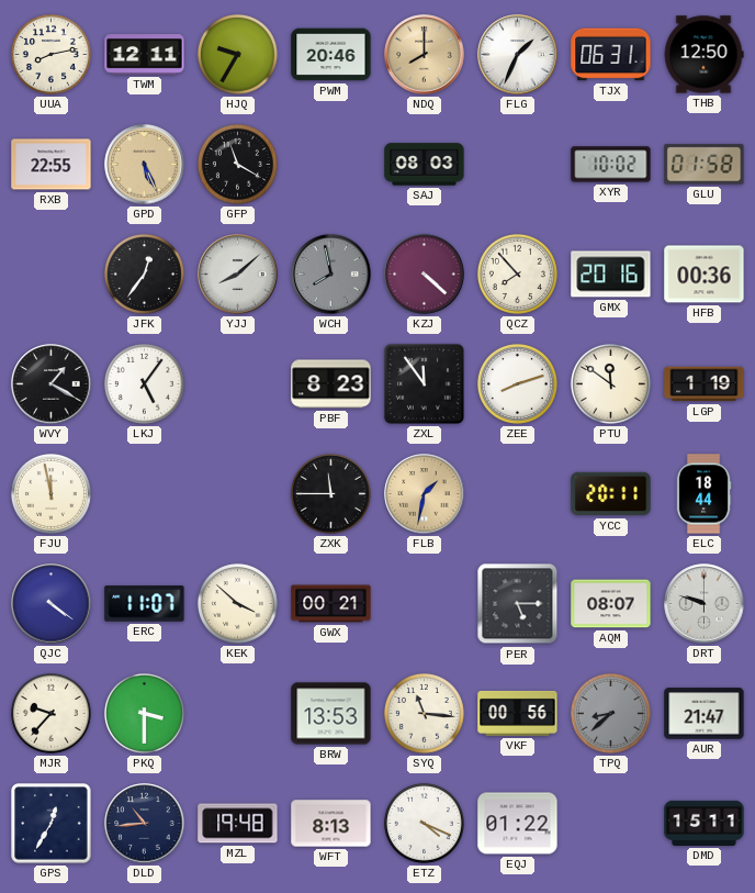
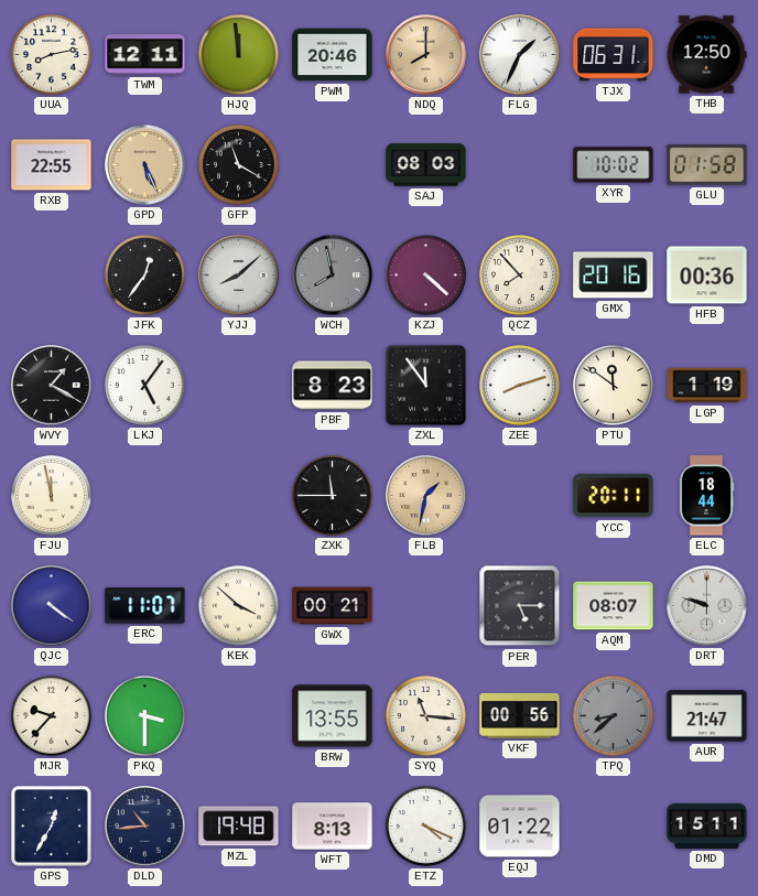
HJQ: 9:35 -> 11:59
BRW: 13:53 -> 13:55
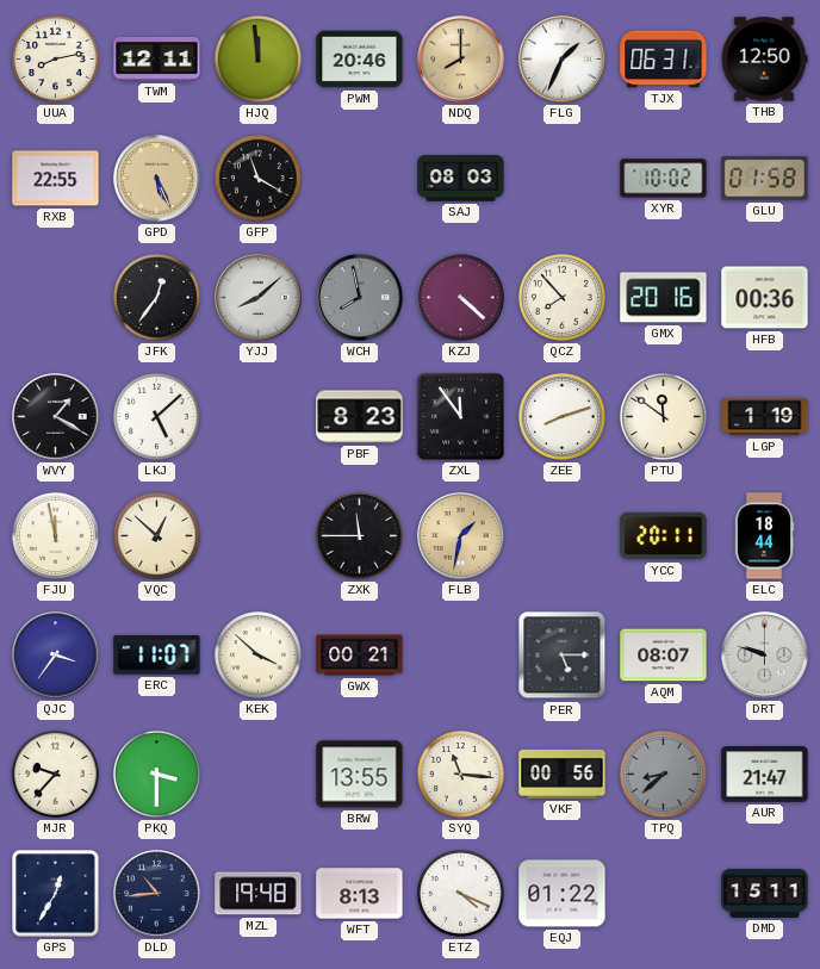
LKJ: 5:06 -> 5:08
VQC: none -> 12:52
QJC: 4:21 -> 3:36
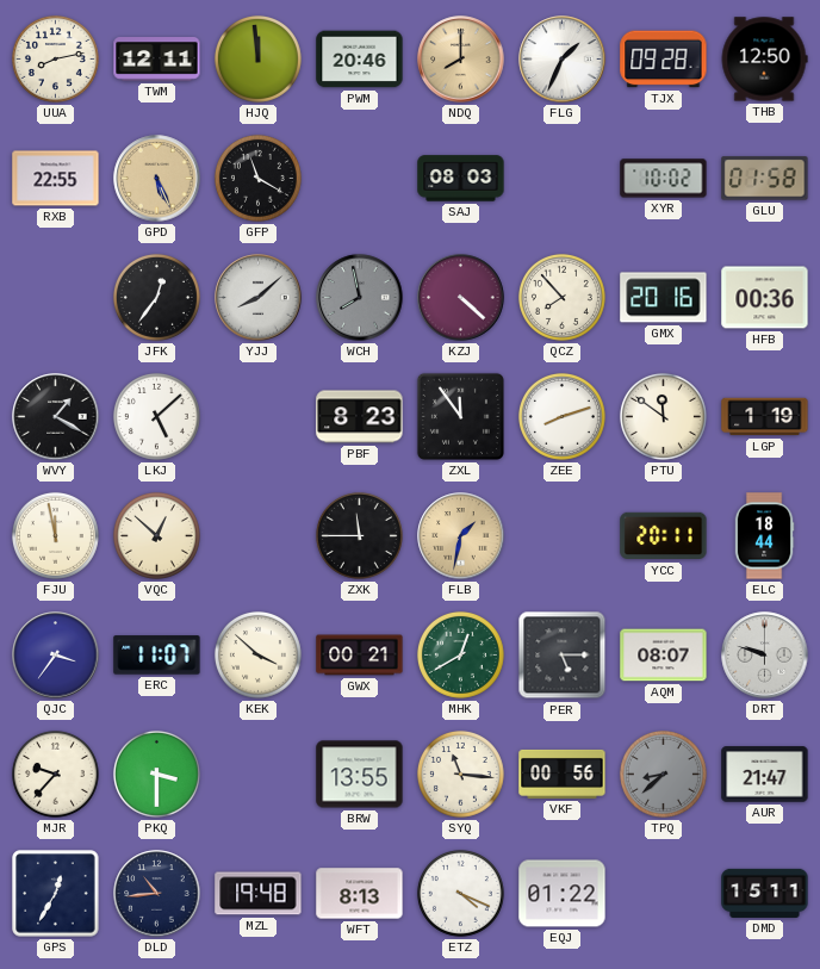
TJX: 06:31 -> 09:28
MHK: none -> 12:40
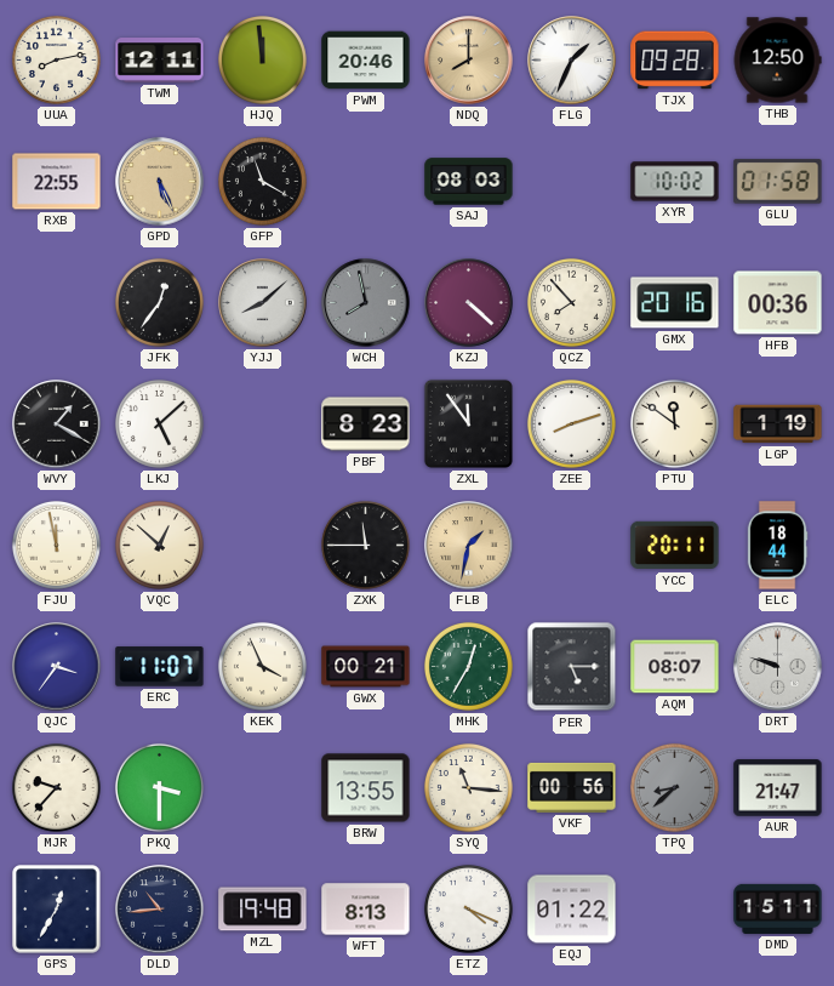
KEK: 3:52 -> 3:56
MHK: 12:40 -> 12:35
